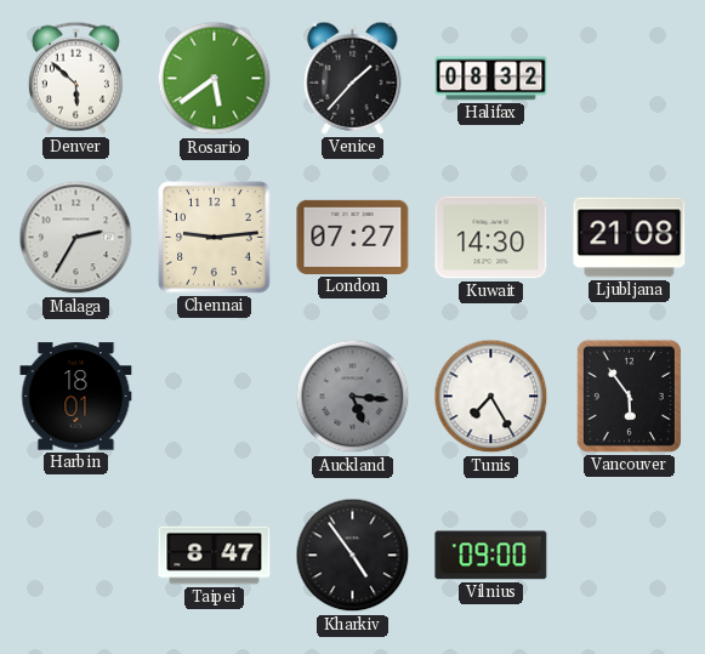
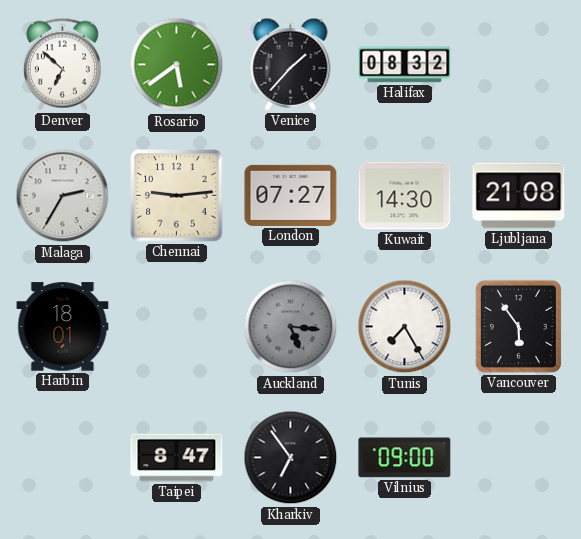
Denver: 5:52 -> 6:52
Kharkiv: 4:54 -> 6:54
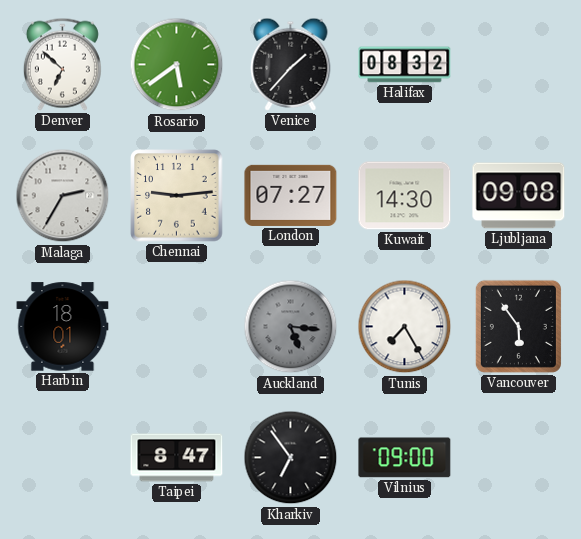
Ljubljana: 21:08 -> 09:08
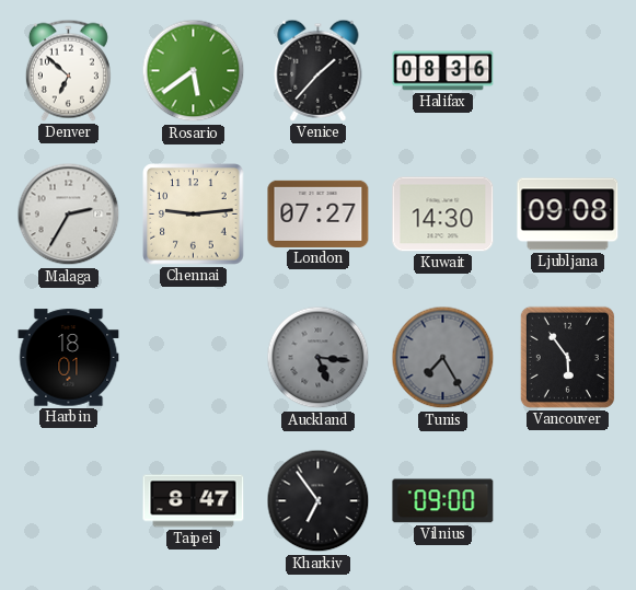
Halifax: 08:32 -> 08:36
Tunis dial: white -> grey
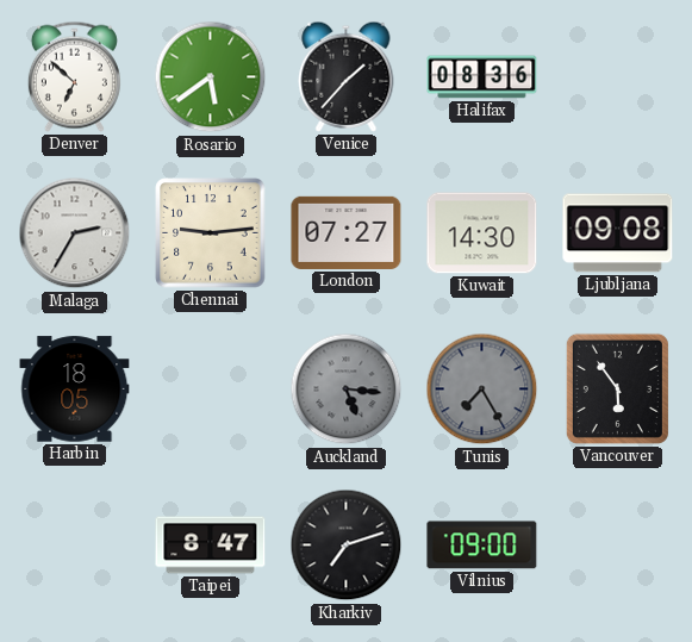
Harbin: 18:01 -> 18:05
Kharkiv: 6:54 -> 7:12
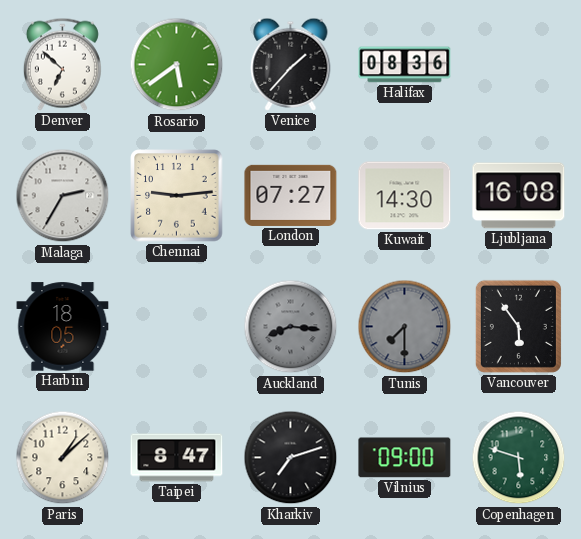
Ljubljana: 09:08 -> 16:08
Auckland: 5:16 -> 8:16
Tunis: 7:25 -> 7:30
Paris: none -> 1:08
Copenhagen: none -> 5:48
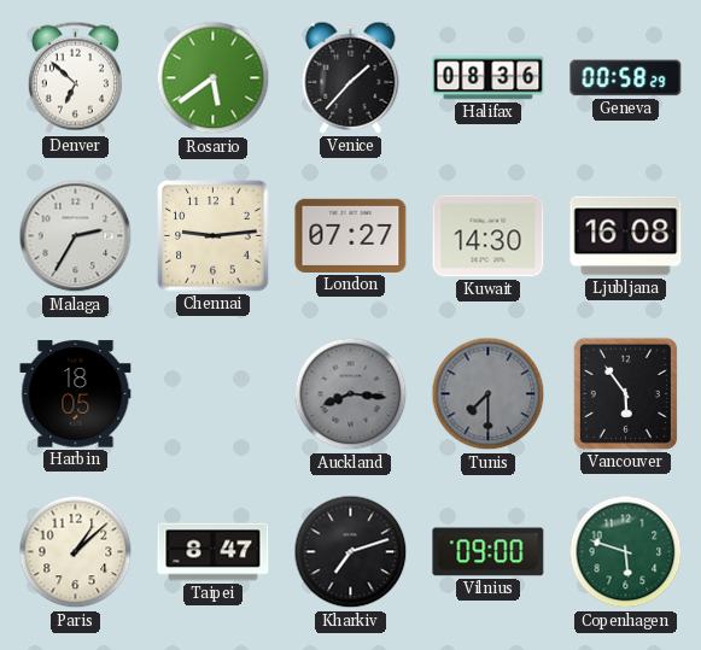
Geneva: none -> 00:58
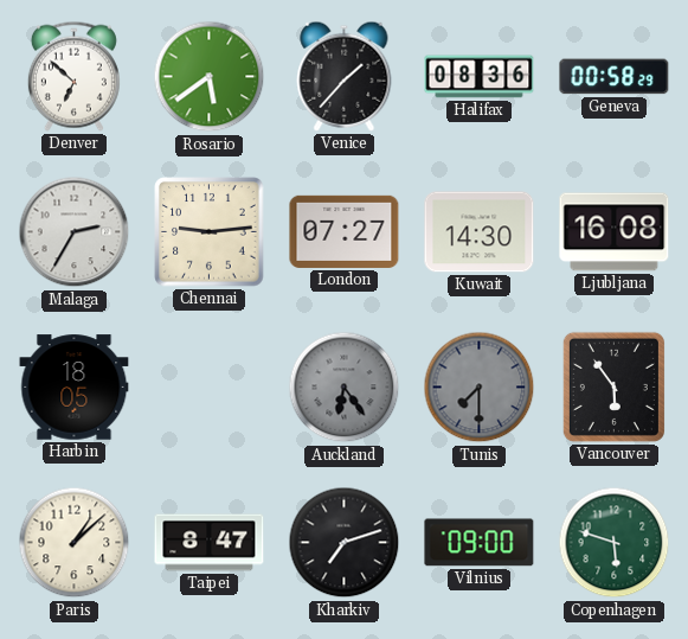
Auckland: 8:16 -> 6:24
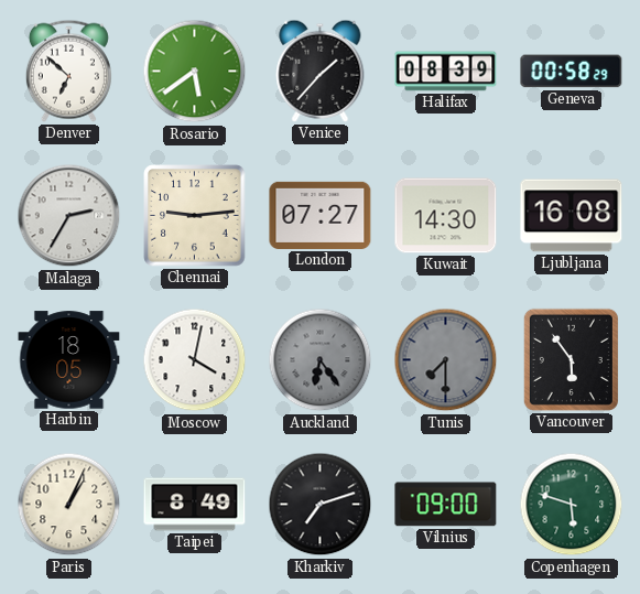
Halifax: 08:36 -> 08:39
Moscow: none -> 4:02
Paris: 1:08 -> 1:04
Taipei: 8:47 -> 8:49
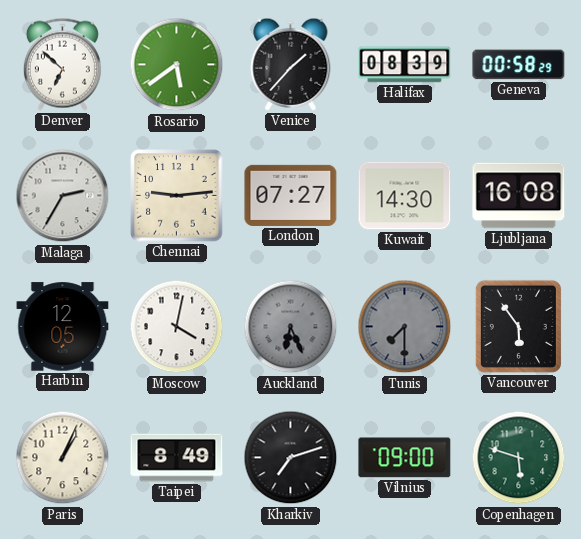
Harbin: 18:05 -> 12:05
Auckland: 6:24 -> 6:26
